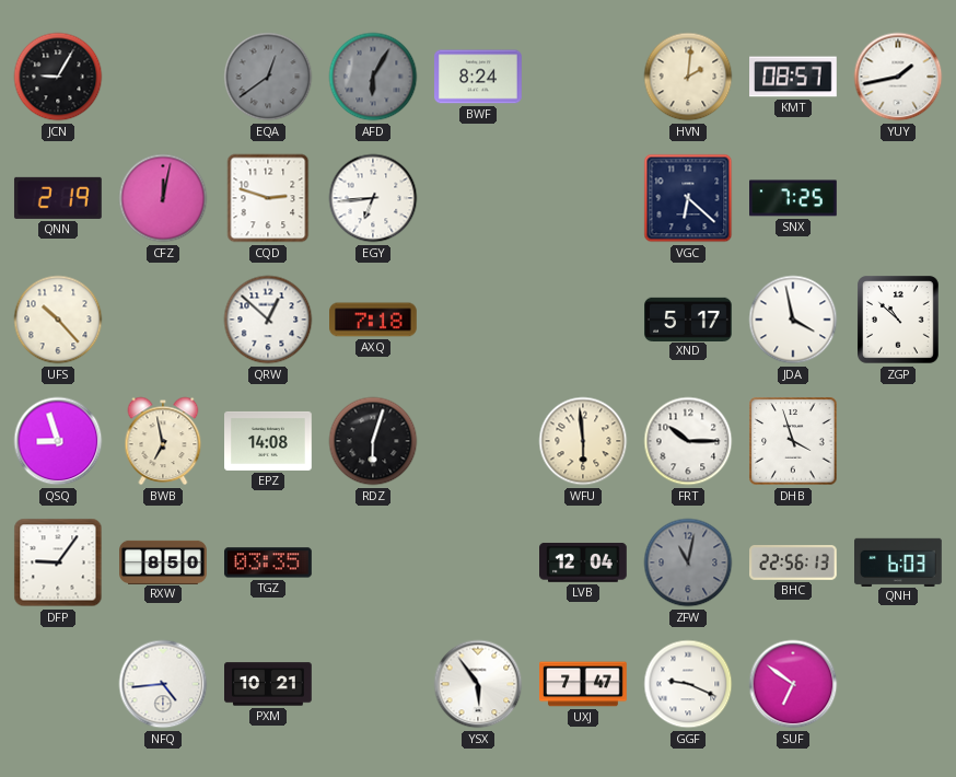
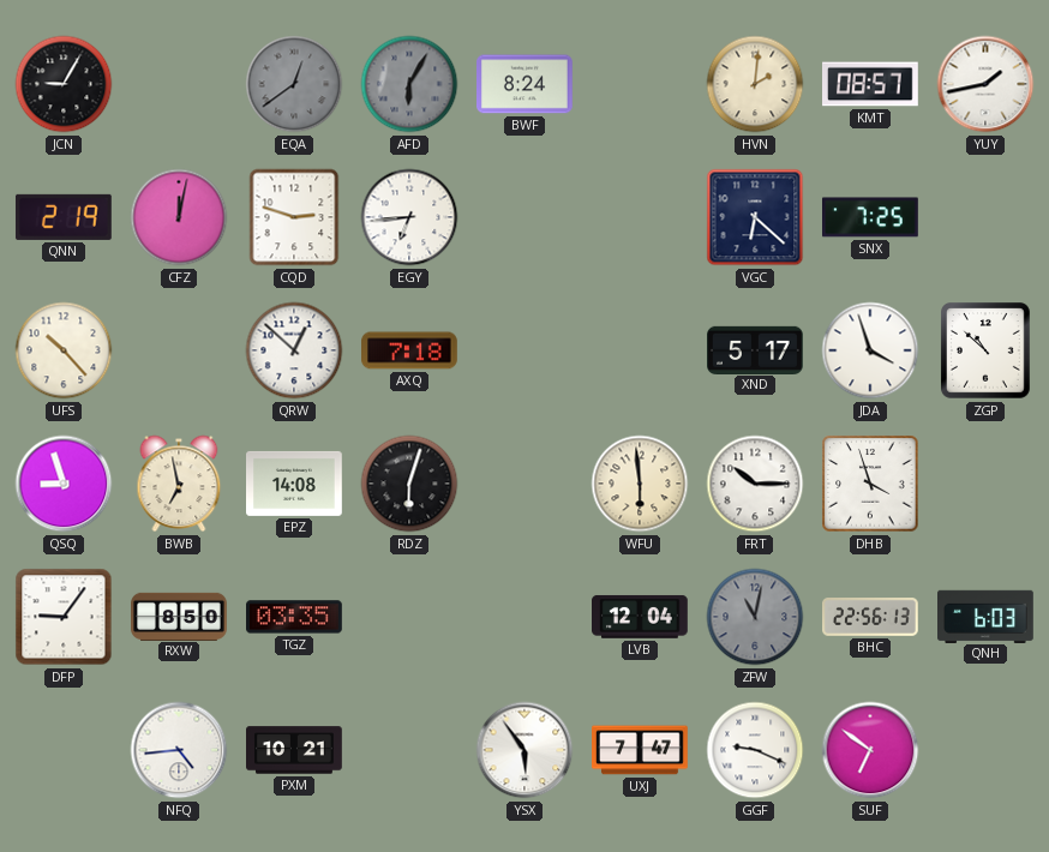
JDA: 3:58 -> 3:57
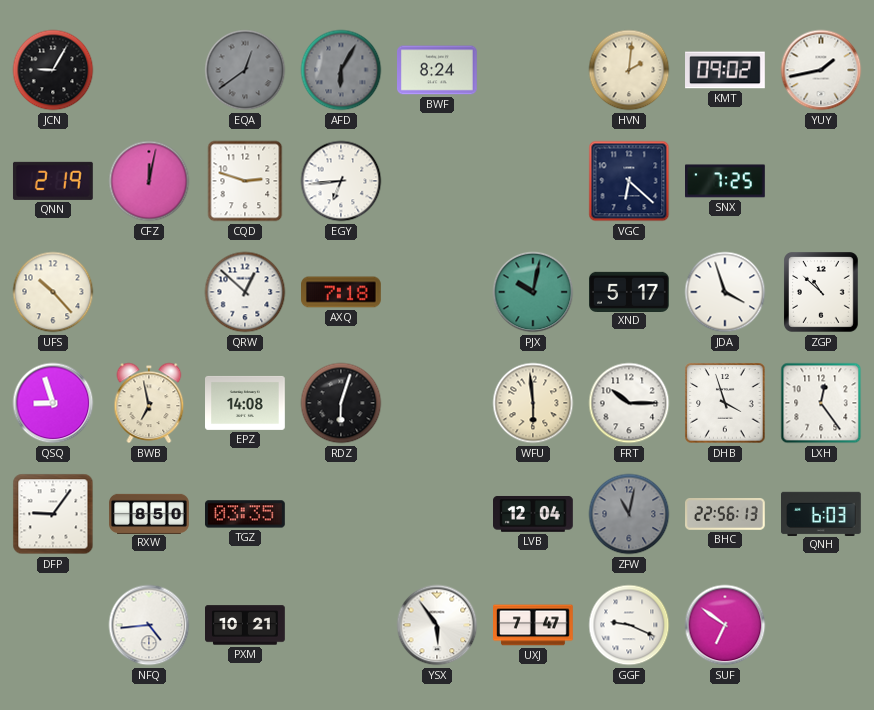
KMT: 08:57 -> 09:02
PJX: none -> 10:02
LXH: none -> 12:24
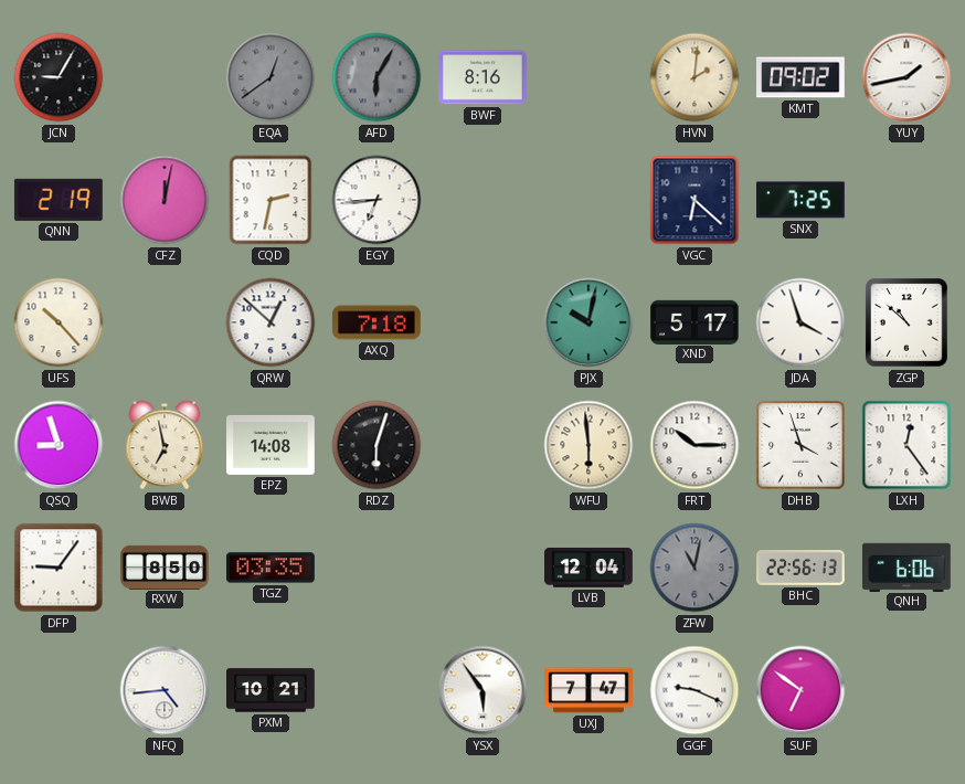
BWF: 8:24 -> 8:16
CQD: 2:48 -> 2:32
QNH: 6:03 -> 6:06
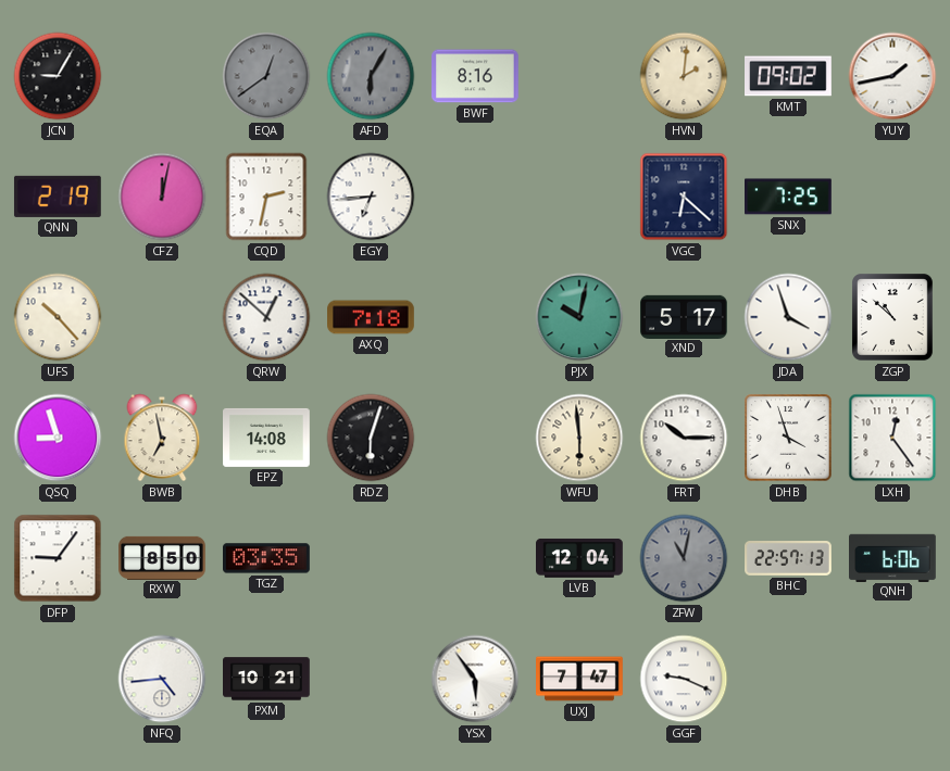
BHC: 22:56 -> 22:57
SUF: 6:51 -> none
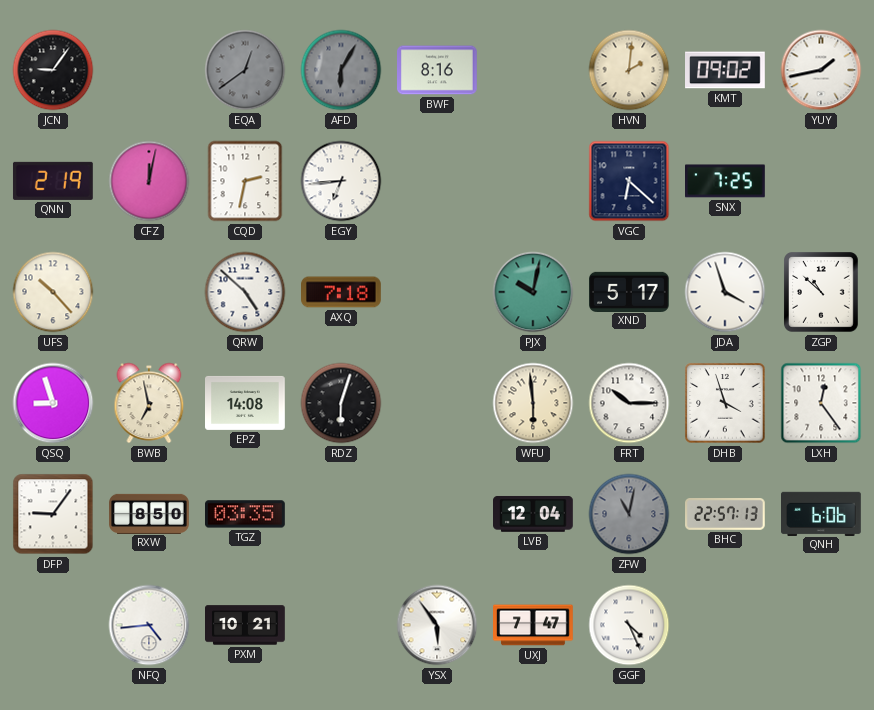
JCN: 9:05 -> 9:06
QRW: 12:52 -> 4:52
GGF: 9:19 -> 4:26
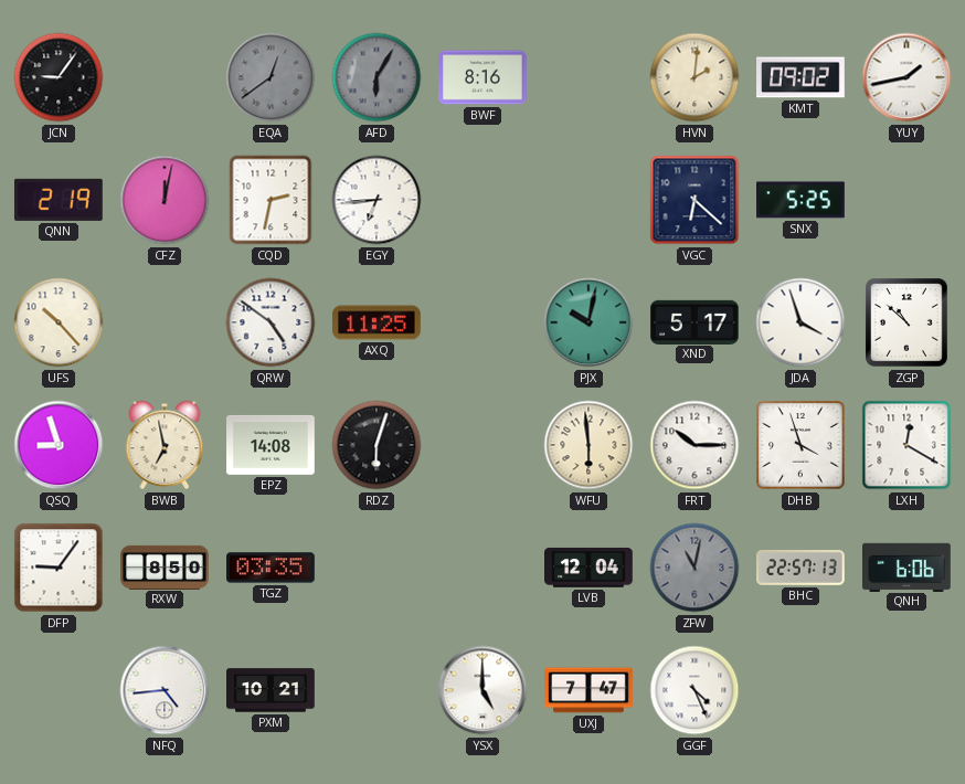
SNX: 7:25 -> 5:25
QRW: 4:52 -> 4:51
AXQ: 7:18 -> 11:25
LXH: 12:24 -> 12:20
YSX: 5:54 -> 5:00
